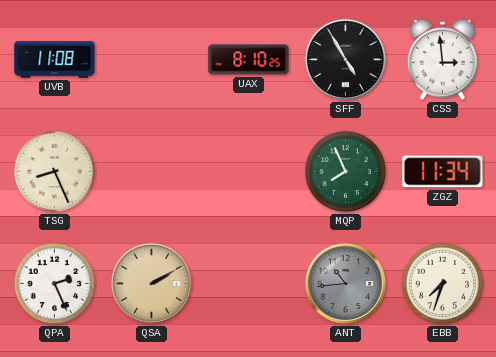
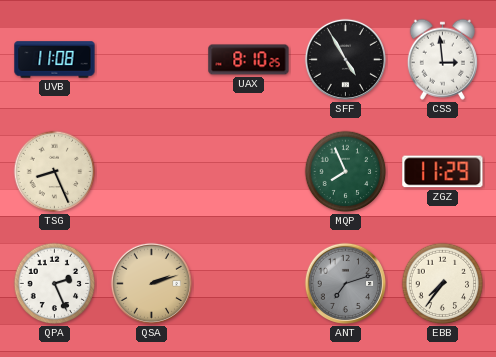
ZGZ: 11:34 -> 11:29
QSA: 2:10 -> 2:12
ANT: 10:44 -> 7:12
EBB: 7:33 -> 7:36
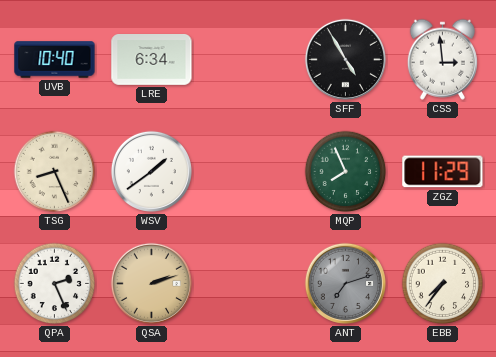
UVB: 11:08 -> 10:40
LRE: none -> 6:34
UAX: 8:10 -> none
WSV: none -> 1:39
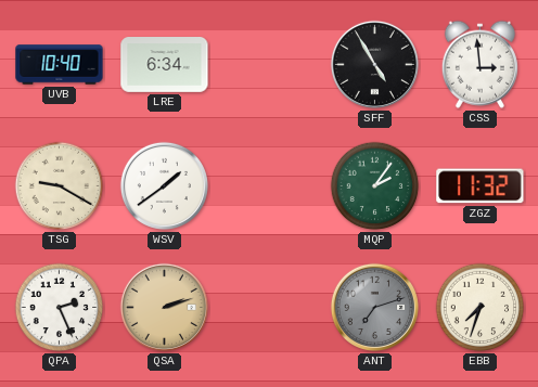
TSG: 8:26 -> 9:20
MQP: 7:56 -> 2:06
ZGZ: 11:29 -> 11:32
EBB: 7:36 -> 7:33
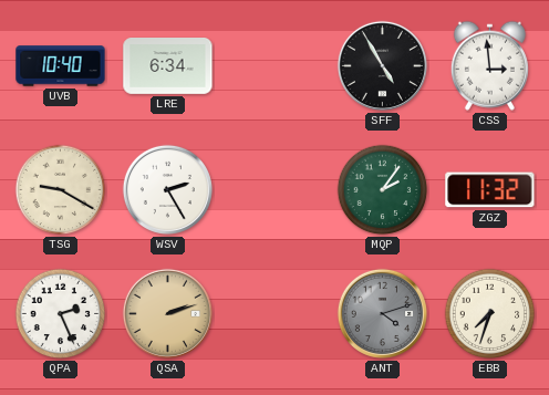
WSV: 1:39 -> 2:25
ANT: 7:12 -> 4:12
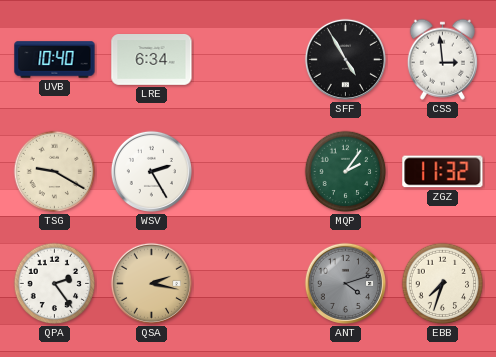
QPA: 2:26 -> 2:24
QSA: 2:12 -> 2:17
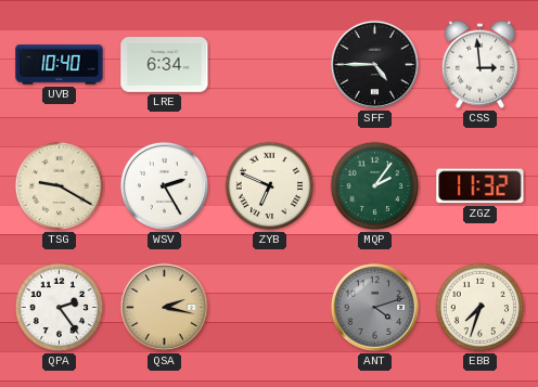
SFF: 4:55 -> 4:45
ZYB: none -> 6:49
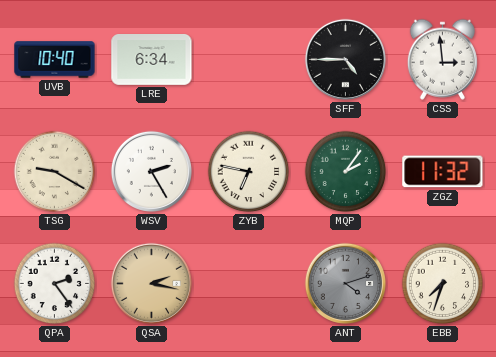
ZYB: 6:49 -> 6:47
